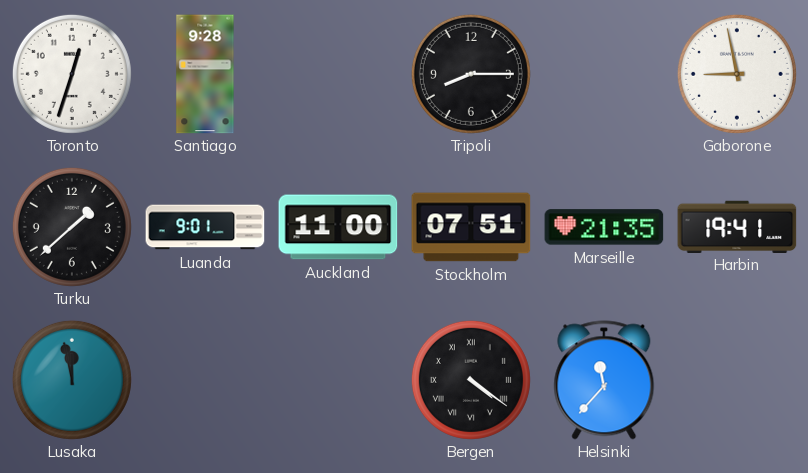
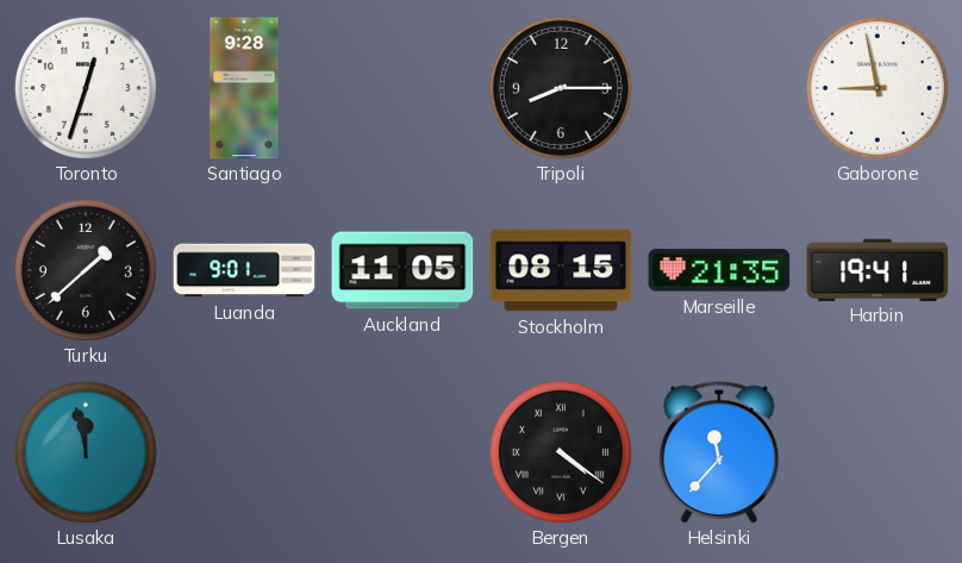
Auckland: 11:00 -> 11:05
Stockholm: 07:51 -> 08:15
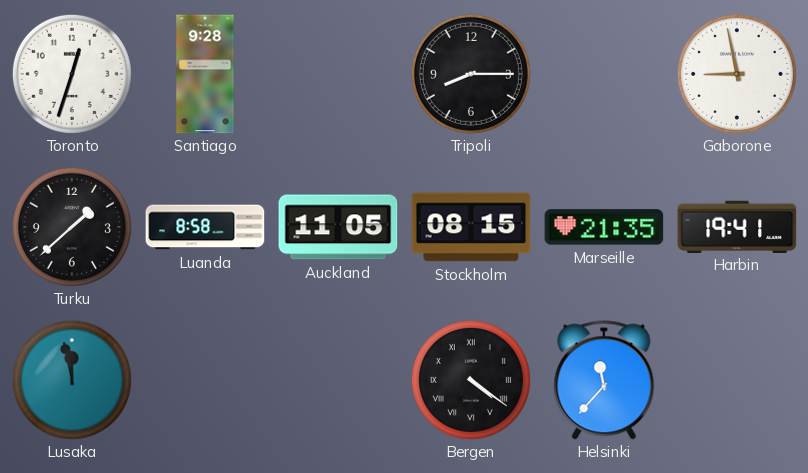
Luanda: 9:01 -> 8:58
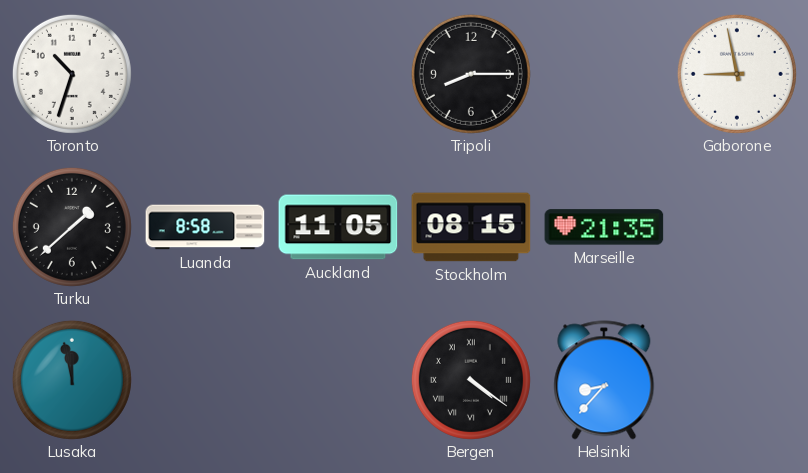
Toronto: 12:33 -> 10:33
Santiago: 9:28 -> none
Harbin: 19:41 -> none
Helsinki: 11:37 -> 8:37
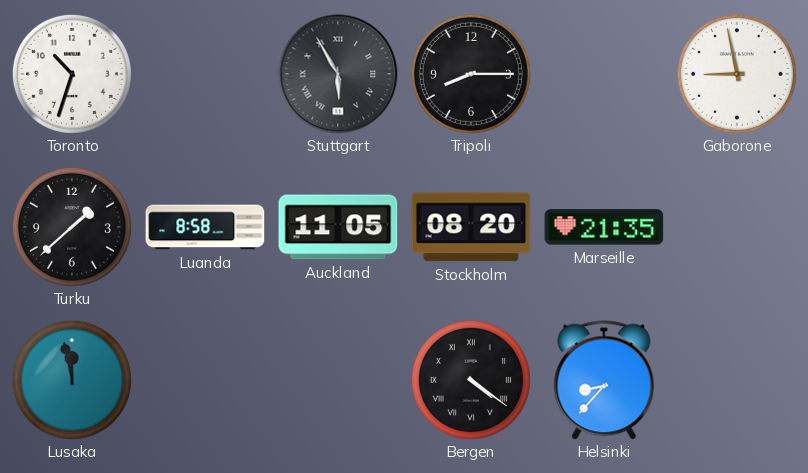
Stuttgart: none -> 5:55
Stockholm: 08:15 -> 08:20
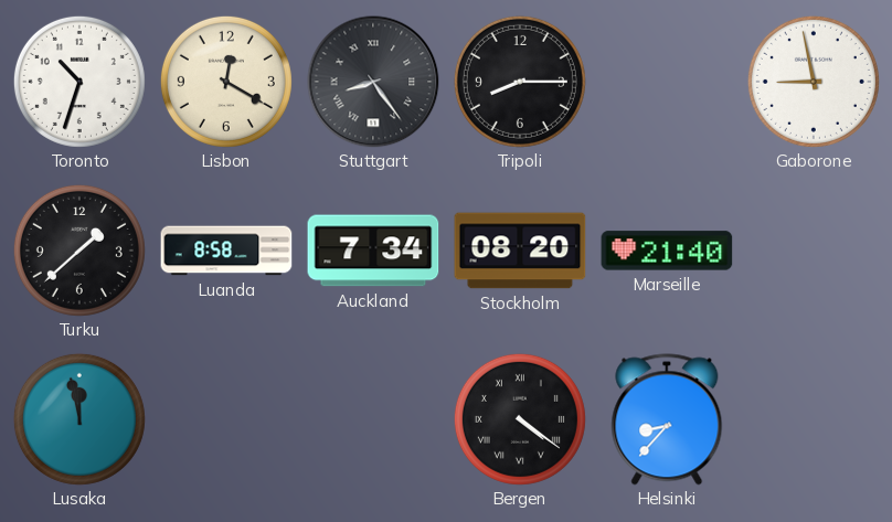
Lisbon: none -> 12:20
Stuttgart: 5:55 -> 8:24
Auckland: 11:05 -> 7:34
Marseille: 21:35 -> 21:40
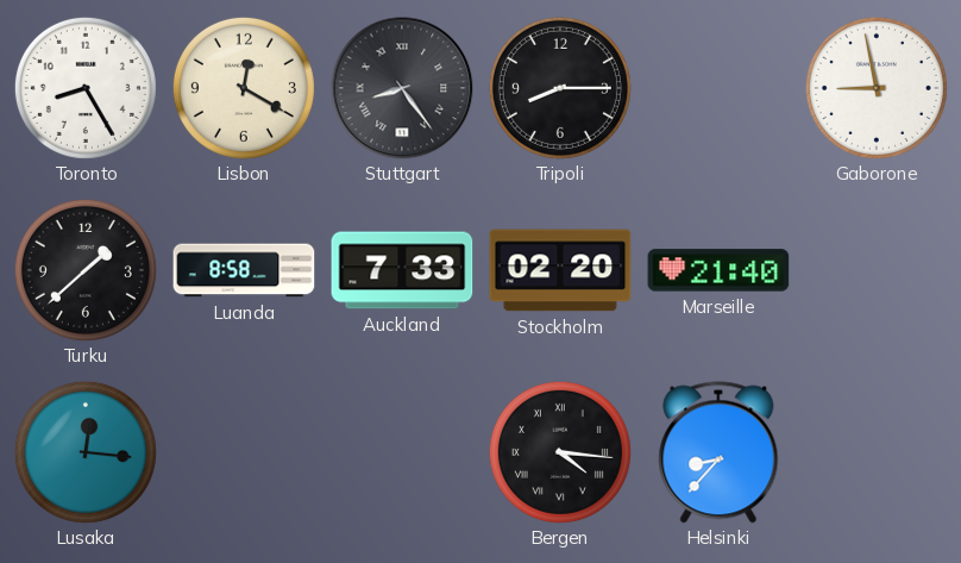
Toronto: 10:33 -> 8:25
Auckland: 7:34 -> 7:33
Stockholm: 08:20 -> 02:20
Lusaka: 11:58 -> 12:16
Bergen: 4:21 -> 4:16
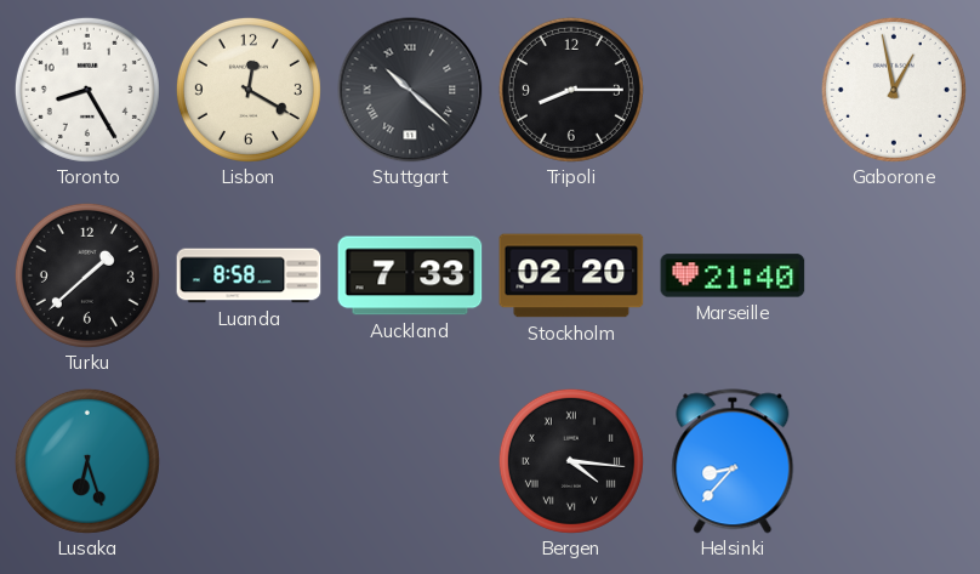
Stuttgart: 8:24 -> 10:22
Gaborone: 8:58 -> 12:58
Lusaka: 12:16 -> 6:27
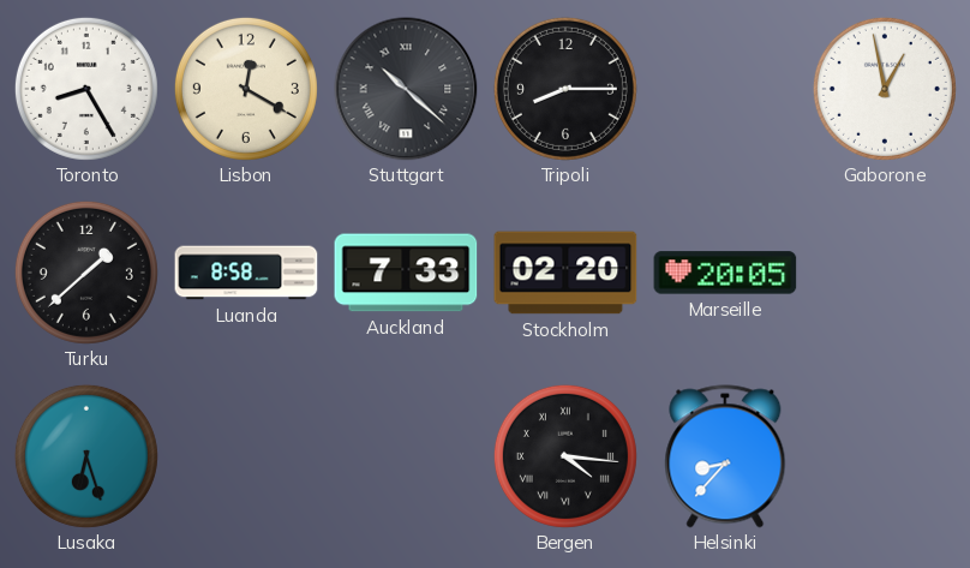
Marseille: 21:40 -> 20:05
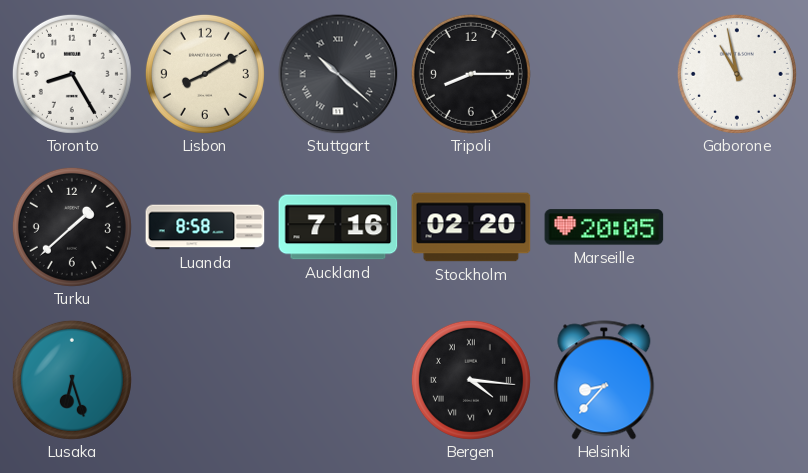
Lisbon: 12:20 -> 8:10
Gaborone: 12:58 -> 10:58
Auckland: 7:33 -> 7:16
